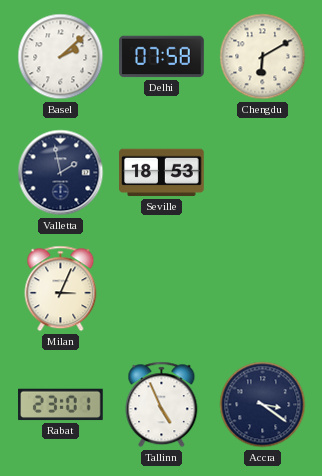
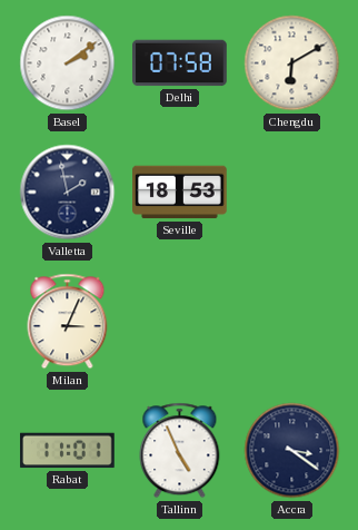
Basel: 2:08 -> 2:09
Rabat: 23:01 -> 11:01
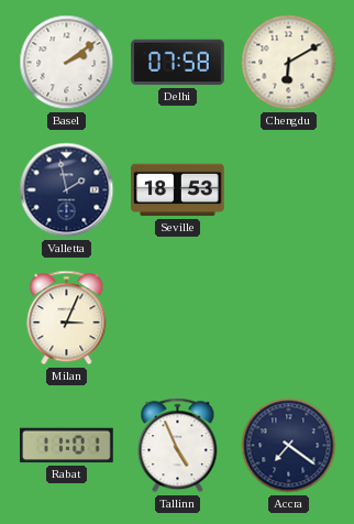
Accra: 3:21 -> 7:21
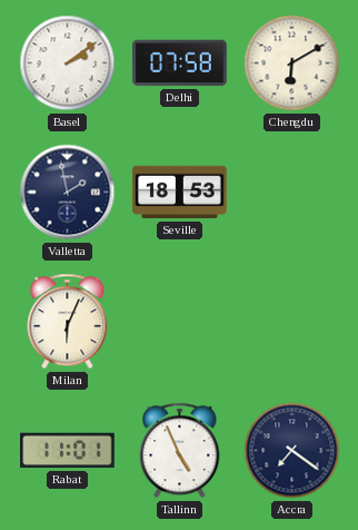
Milan: 3:04 -> 6:04
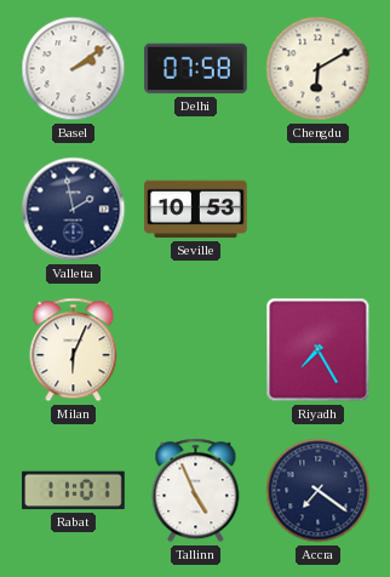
Seville: 18:53 -> 10:53
Riyadh: none -> 7:25
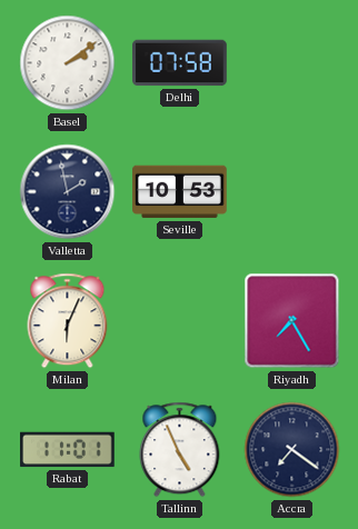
Chengdu: 6:10 -> none
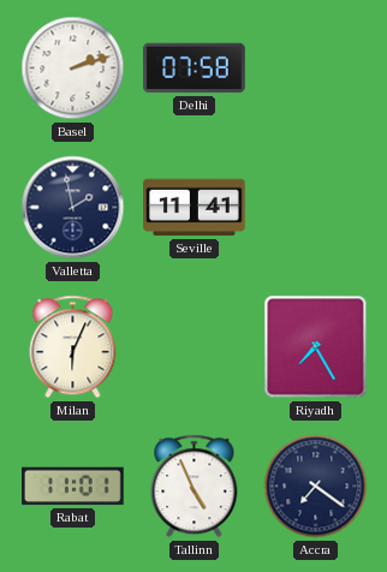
Basel: 2:09 -> 2:12
Seville: 10:53 -> 11:41
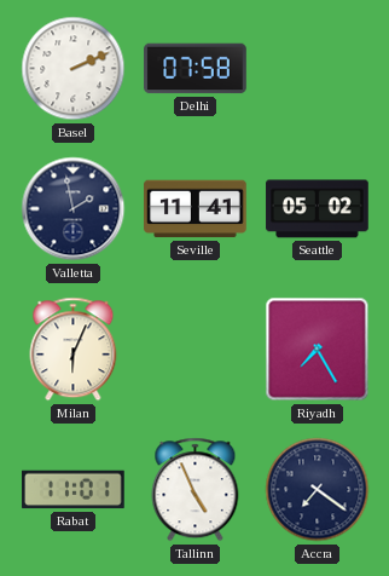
Basel: 2:12 -> 2:11
Seattle: none -> 05:02
